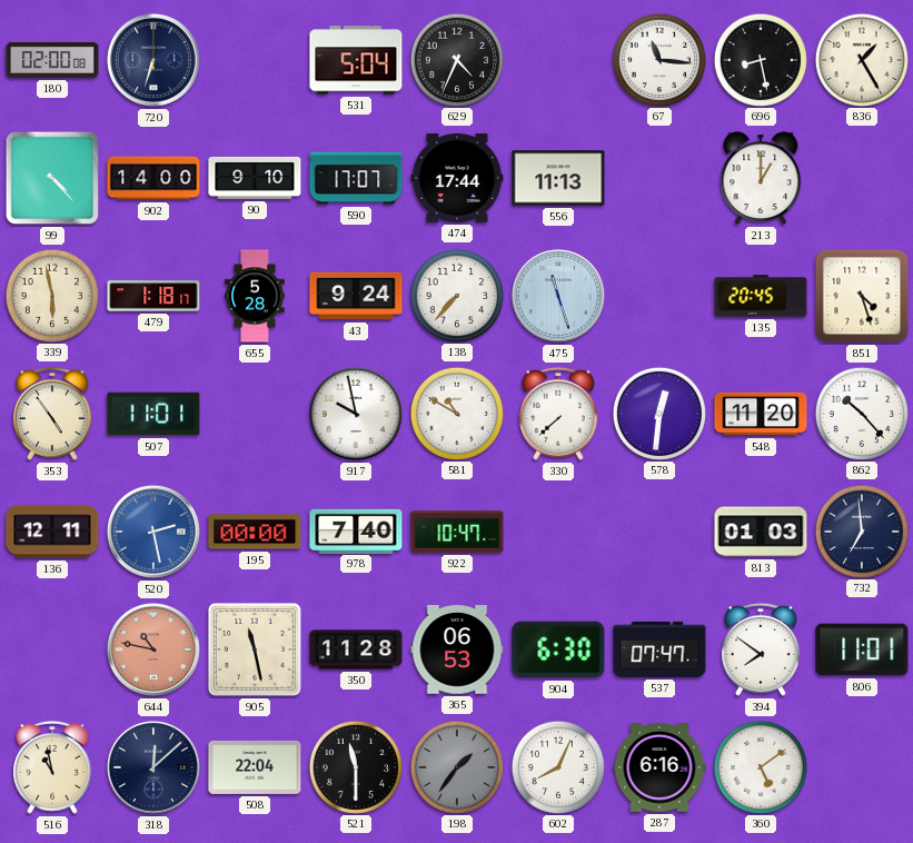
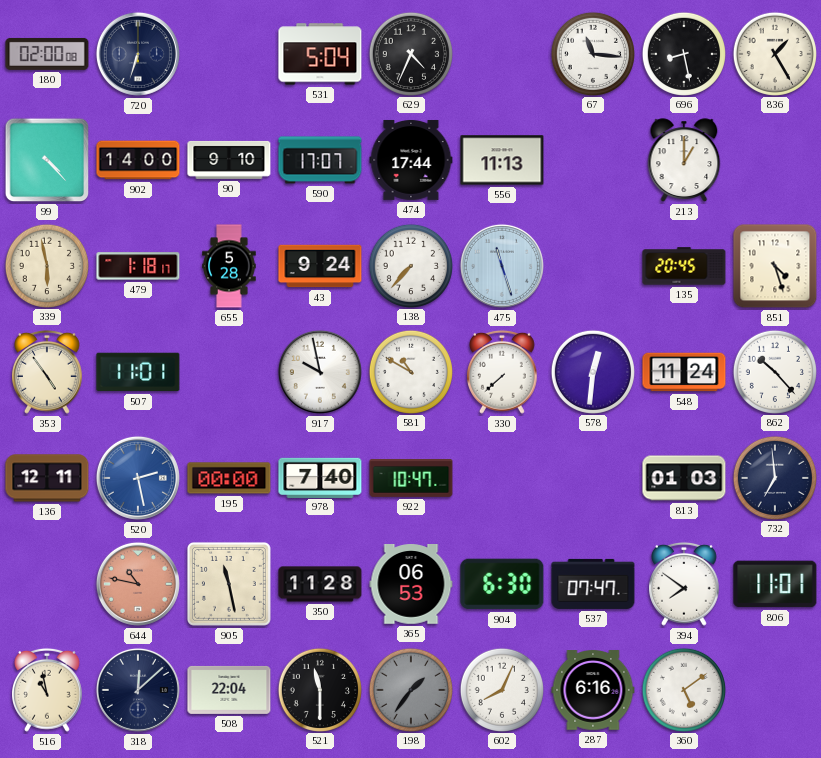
548: 11:20 -> 11:24
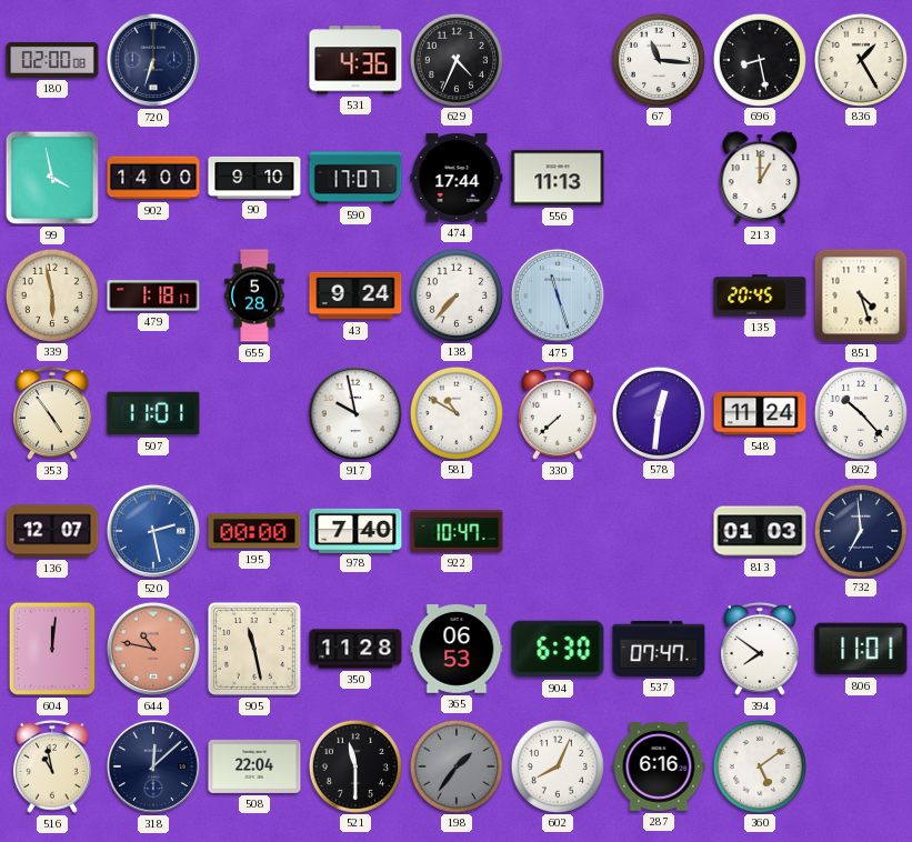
531: 5:04 -> 4:36
99: 4:23 -> 3:58
136: 12:11 -> 12:07
604: none -> 12:01
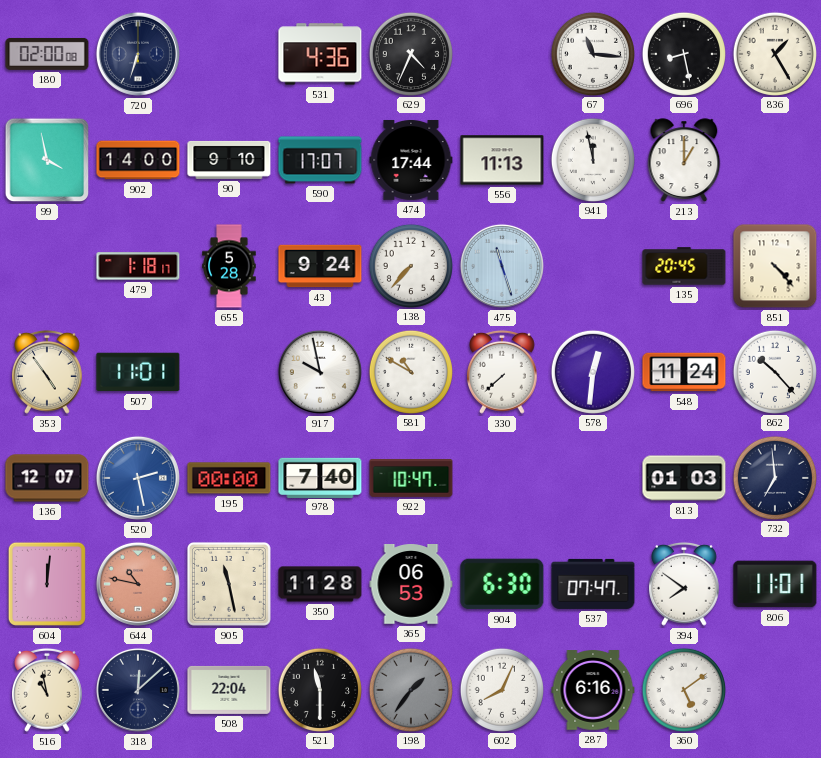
941: none -> 11:58
339: 5:58 -> none
851: 4:27 -> 4:23
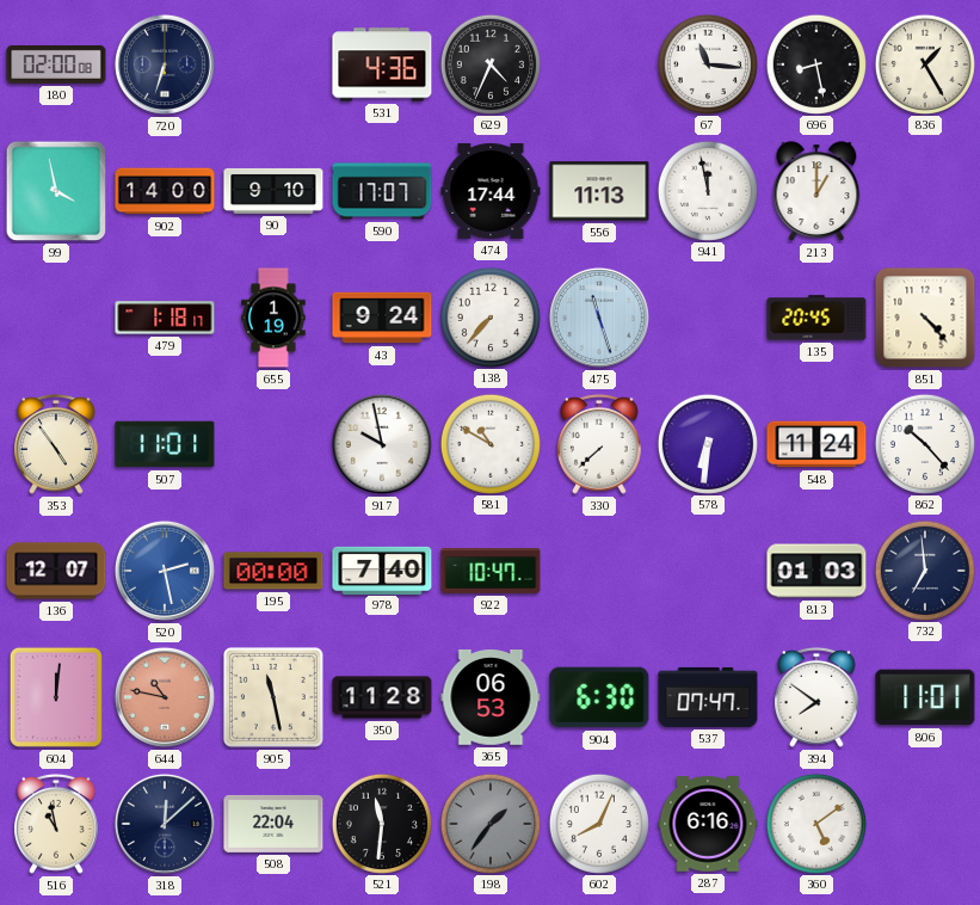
655: 5:28 -> 1:19
578: 12:31 -> 6:31
521: 11:30 -> 11:31
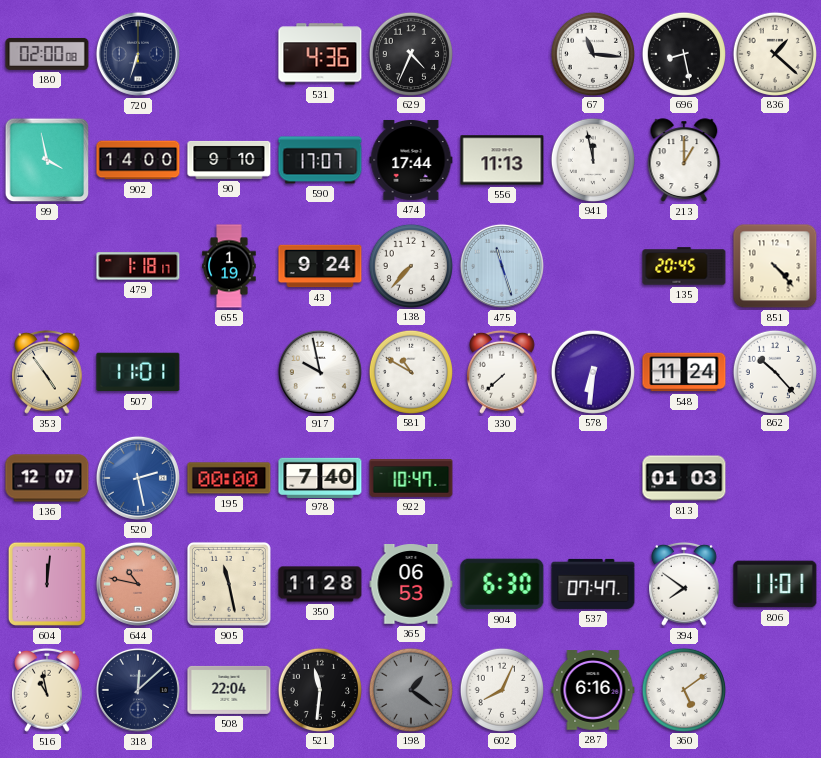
836: 1:25 -> 1:22
732: 6:59 -> none
198: 1:36 -> 1:21
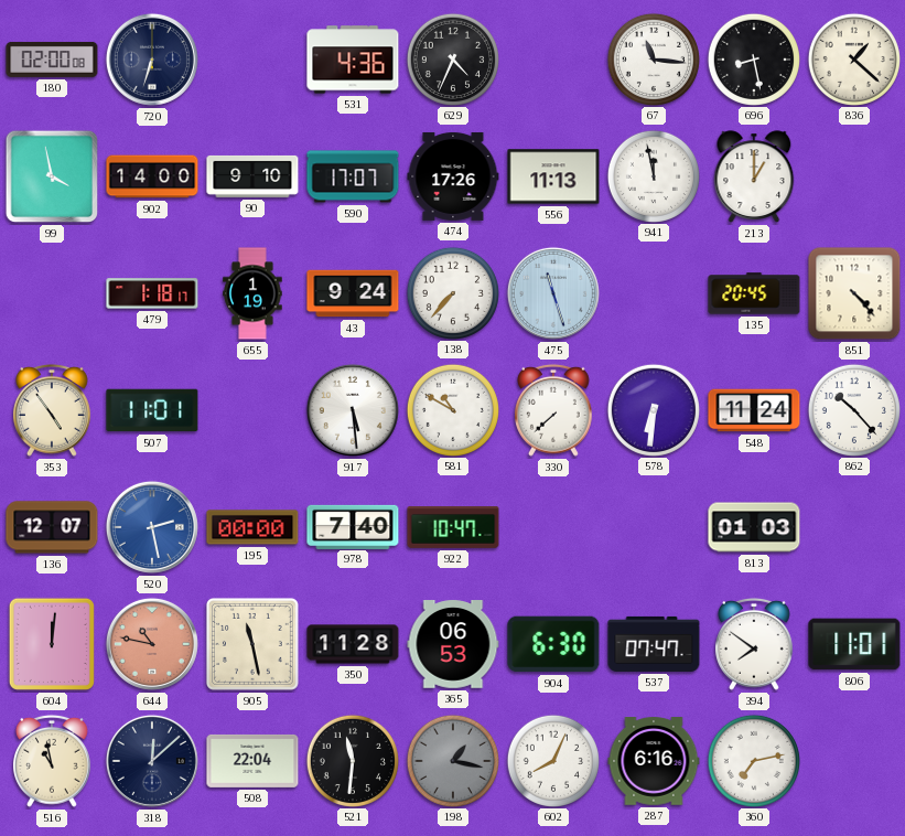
474: 17:44 -> 17:26
917: 9:58 -> 5:29
198: 1:21 -> 1:17
360: 5:09 -> 7:13
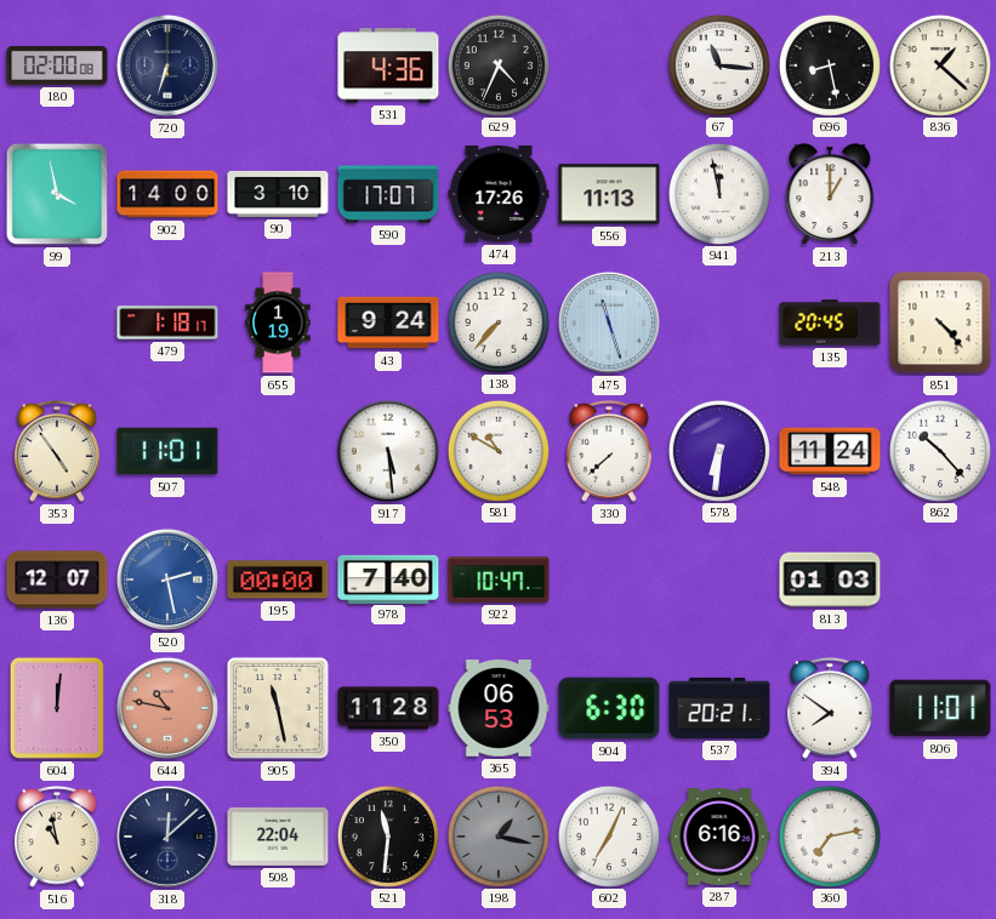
90: 9:10 -> 3:10
537: 07:47 -> 20:21
602: 8:04 -> 7:04
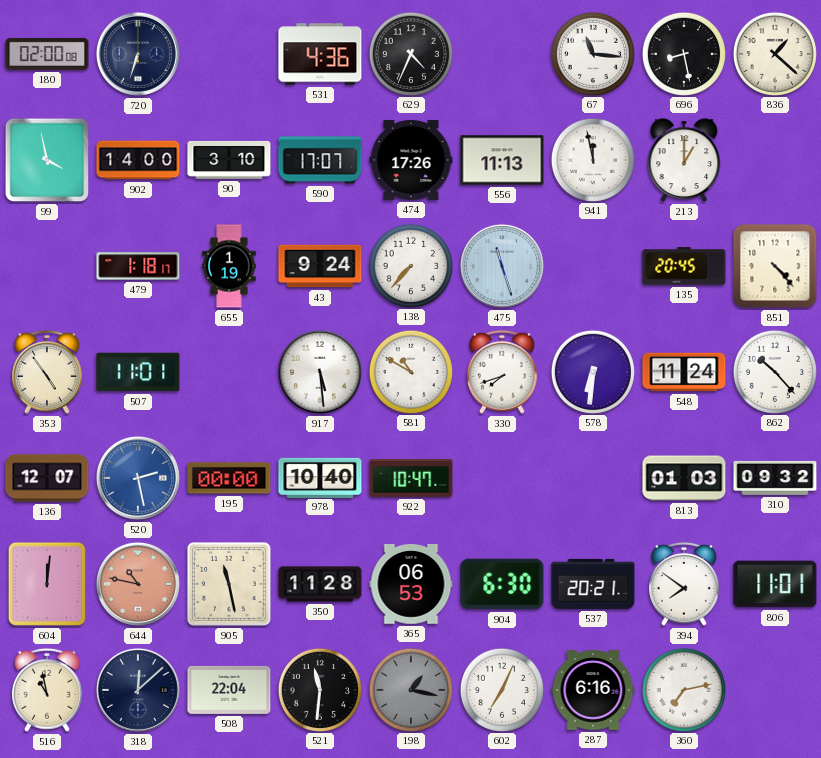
330: 7:38 -> 7:42
978: 7:40 -> 10:40
310: none -> 09:32
